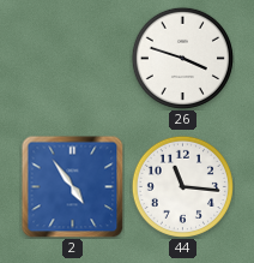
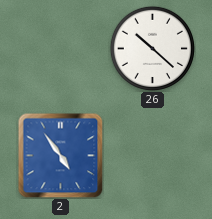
26: 3:48 -> 10:22
44: 11:16 -> none
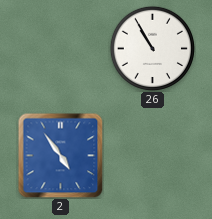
26: 10:22 -> 10:55
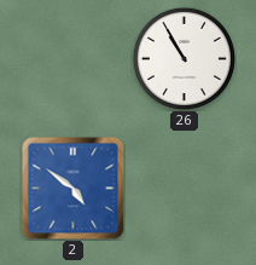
2: 4:54 -> 4:51
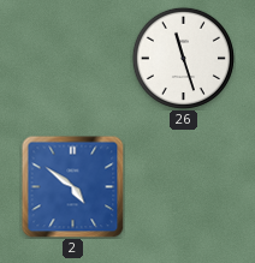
26: 10:55 -> 11:27
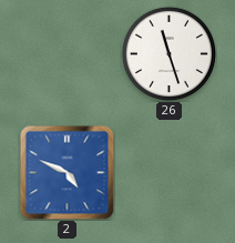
2: 4:51 -> 4:49
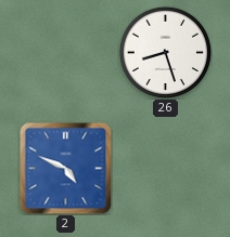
26: 11:27 -> 8:27
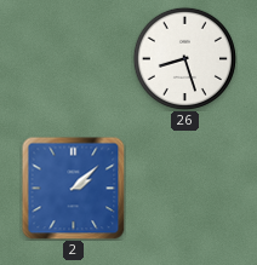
2: 4:49 -> 2:08
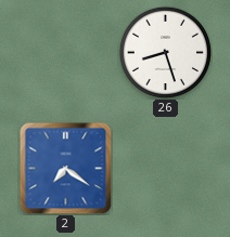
2: 2:08 -> 7:21
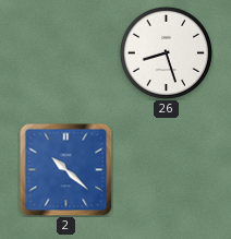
2: 7:21 -> 10:22
